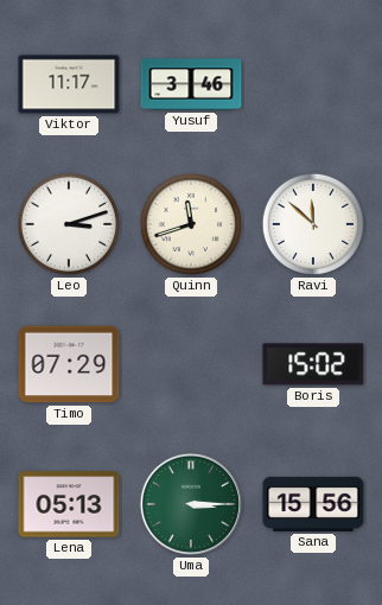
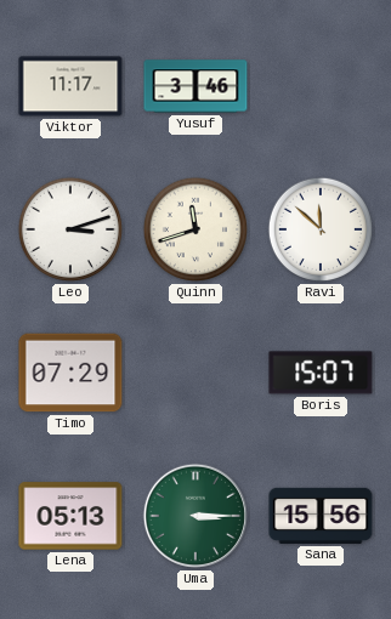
Boris: 15:02 -> 15:07
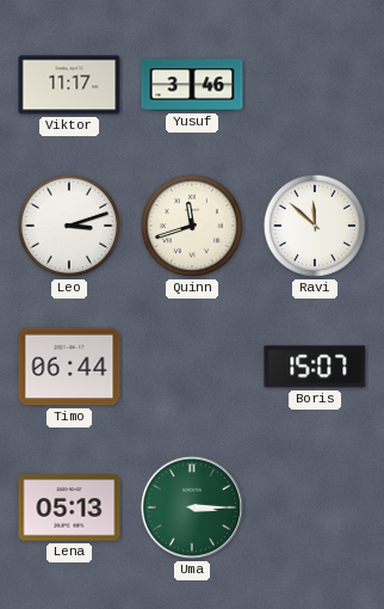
Timo: 07:29 -> 06:44
Sana: 15:56 -> none
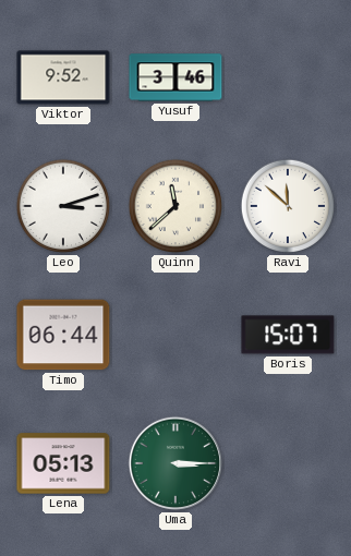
Viktor: 11:17 -> 9:52
Quinn: 11:42 -> 11:38
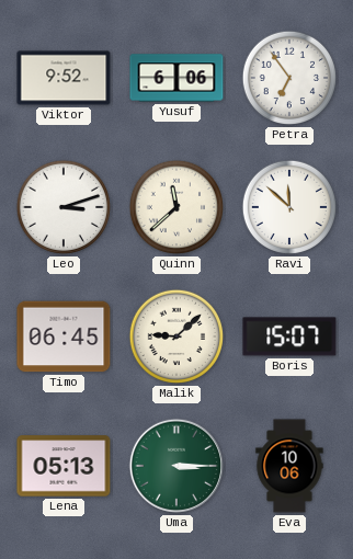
Yusuf: 3:46 -> 6:06
Petra: none -> 6:54
Timo: 06:44 -> 06:45
Malik: none -> 9:08
Eva: none -> 10:06
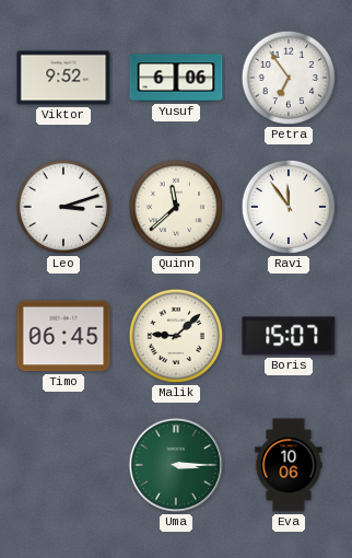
Ravi: 11:52 -> 11:54
Lena: 05:13 -> none
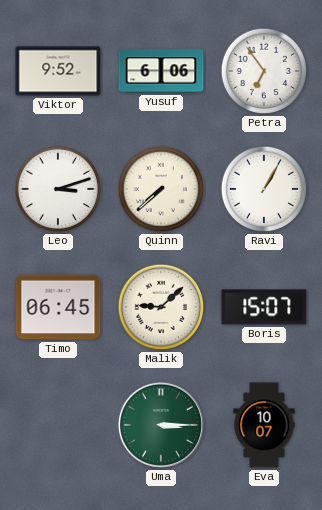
Quinn: 11:38 -> 7:38
Ravi: 11:54 -> 1:05
Eva: 10:06 -> 10:07
